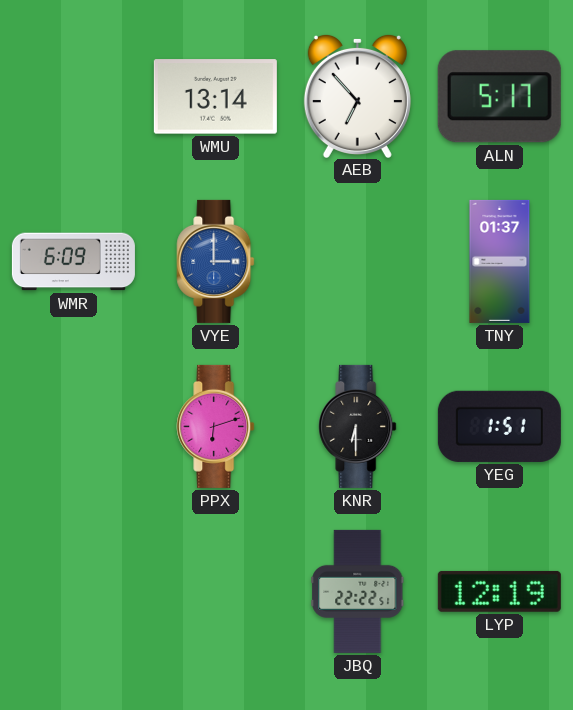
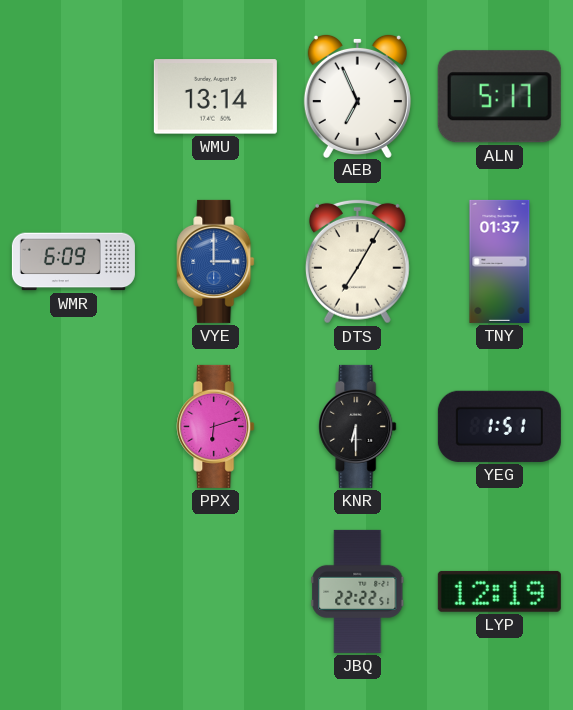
AEB: 6:53 -> 6:56
DTS: none -> 7:05
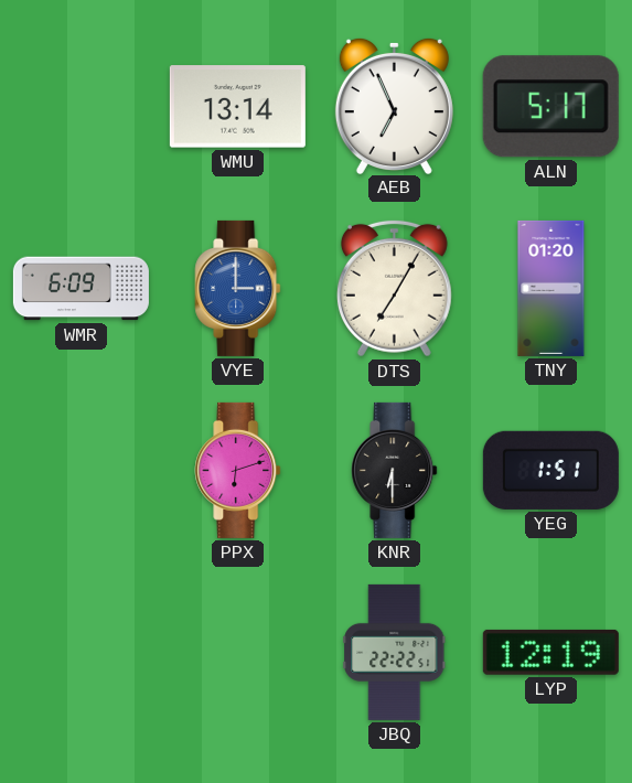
TNY: 01:37 -> 01:20
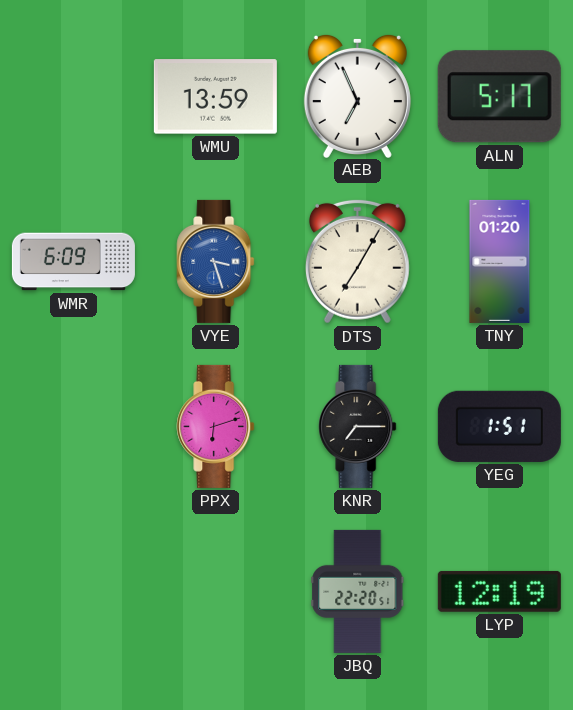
WMU: 13:14 -> 13:59
VYE: 3:00 -> 3:27
KNR: 6:30 -> 7:15
JBQ: 22:22 -> 22:20
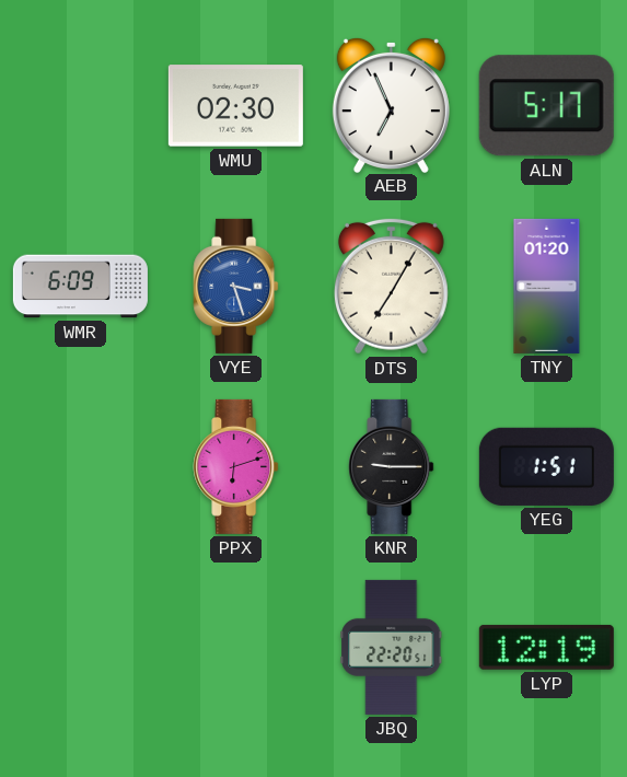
WMU: 13:59 -> 02:30
KNR: 7:15 -> 9:15
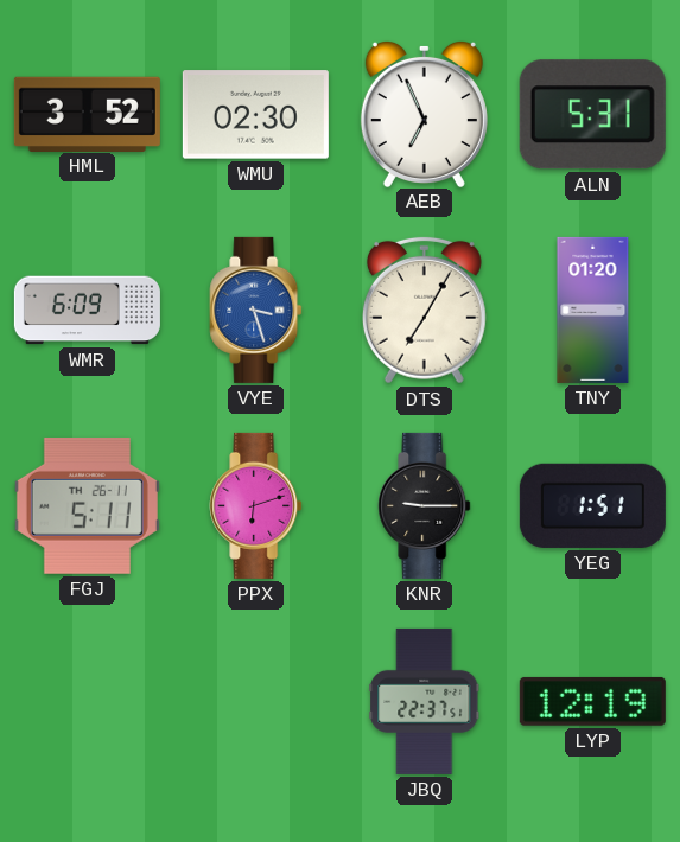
HML: none -> 3:52
ALN: 5:17 -> 5:31
FGJ: none -> 5:11
JBQ: 22:20 -> 22:37
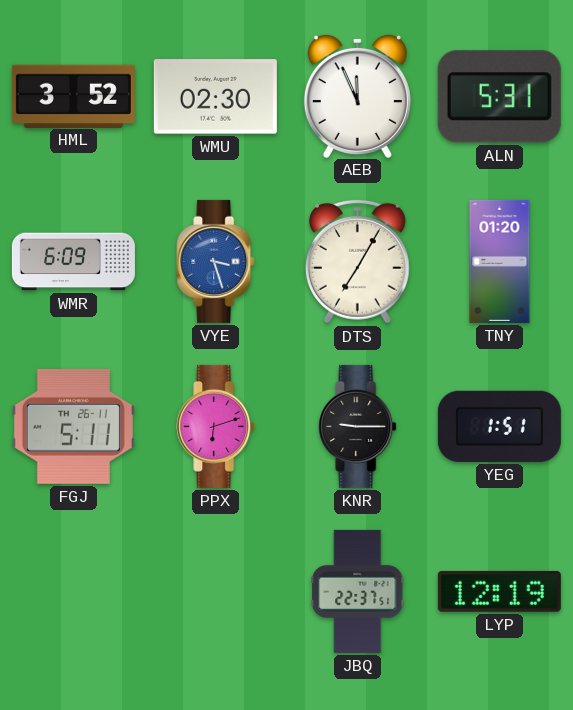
AEB: 6:56 -> 11:56
